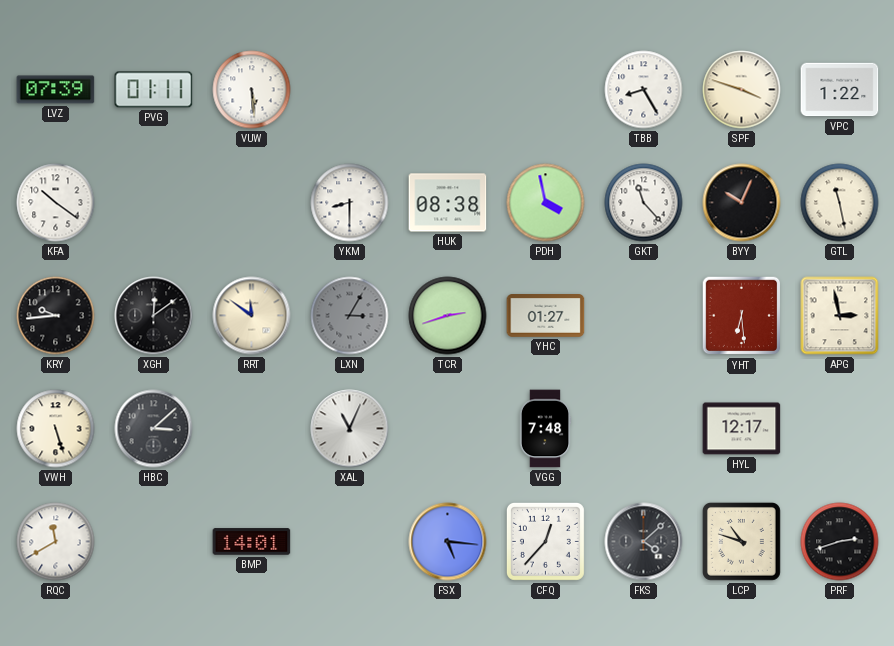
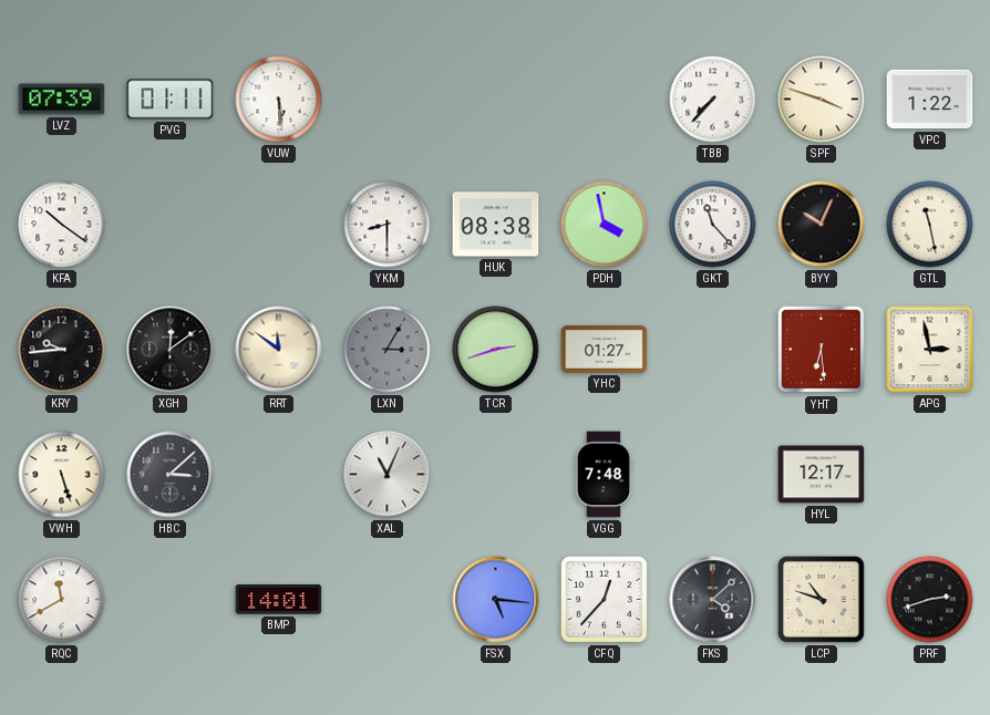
TBB: 8:25 -> 7:37
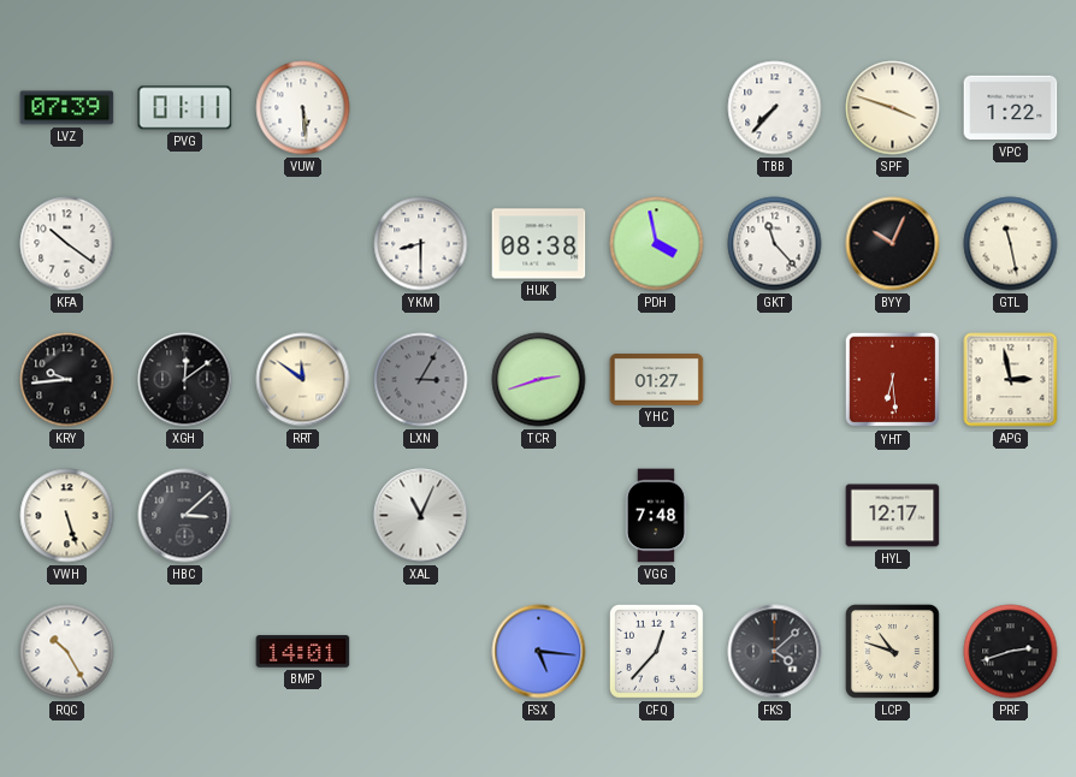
RQC: 11:40 -> 10:25
